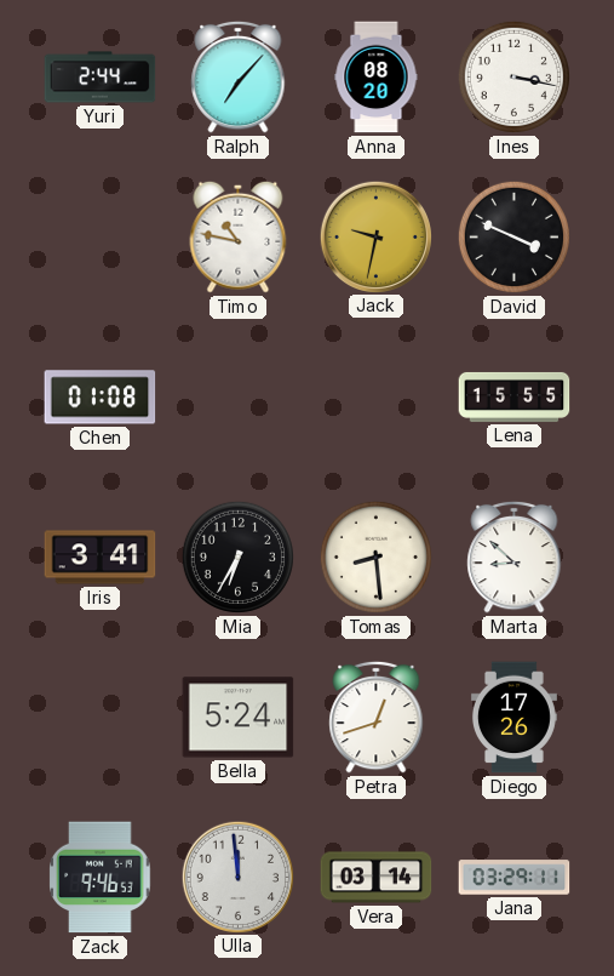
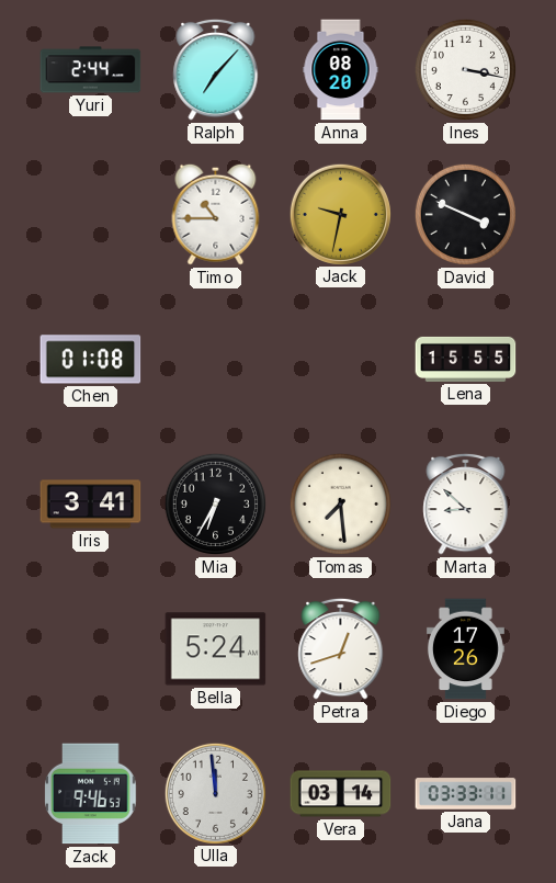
Timo: 10:47 -> 10:45
Tomas: 8:29 -> 7:29
Jana: 03:29 -> 03:33
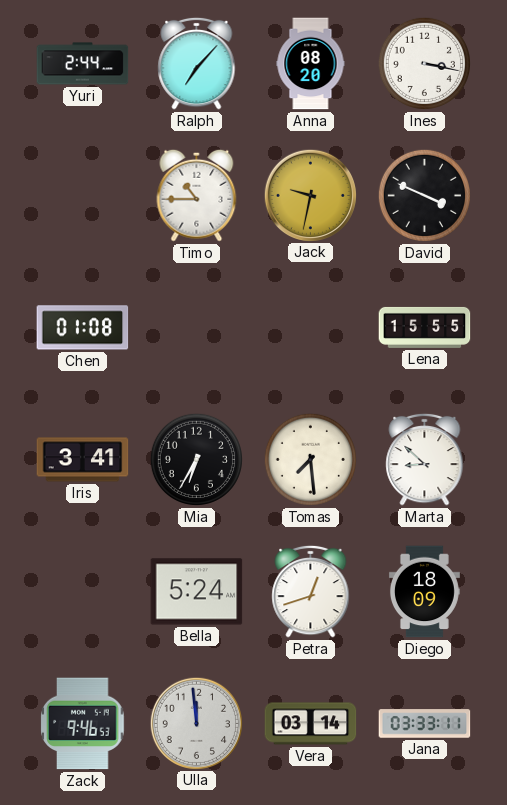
Diego: 17:26 -> 18:09
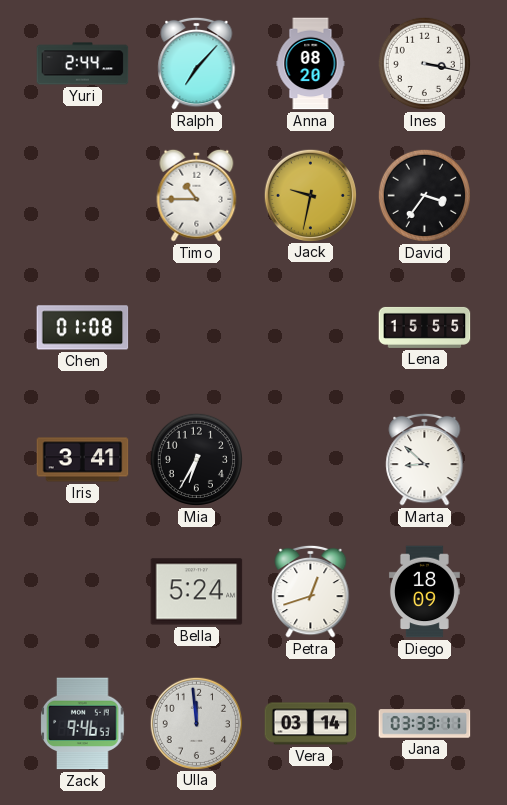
David: 3:49 -> 3:36
Tomas: 7:29 -> none
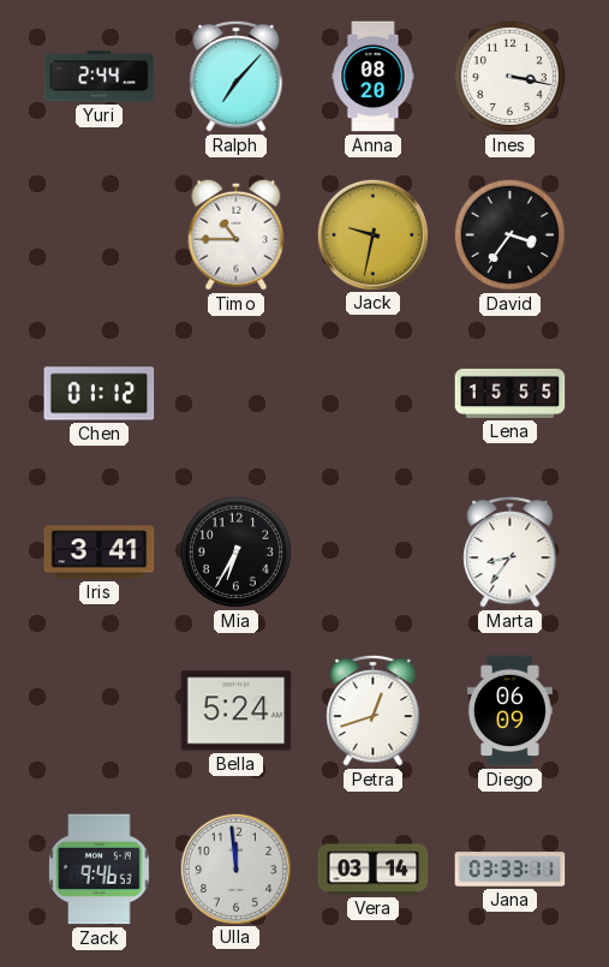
Chen: 01:08 -> 01:12
Marta: 8:52 -> 8:36
Diego: 18:09 -> 06:09
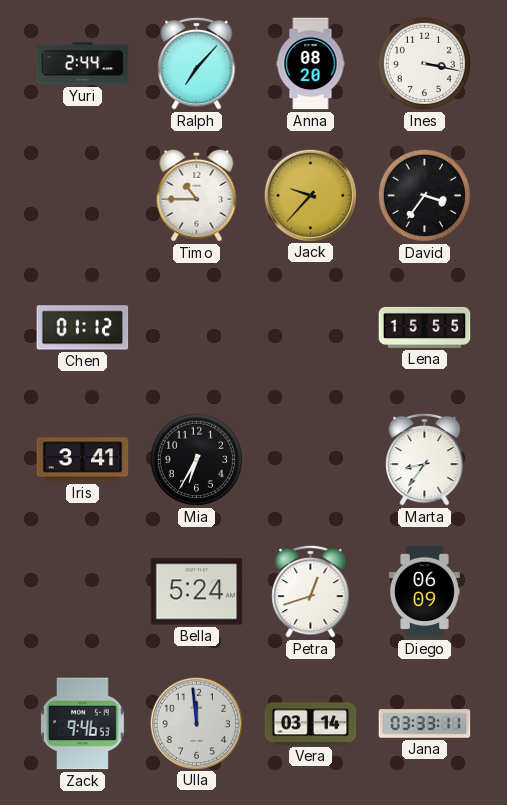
Jack: 9:32 -> 9:37
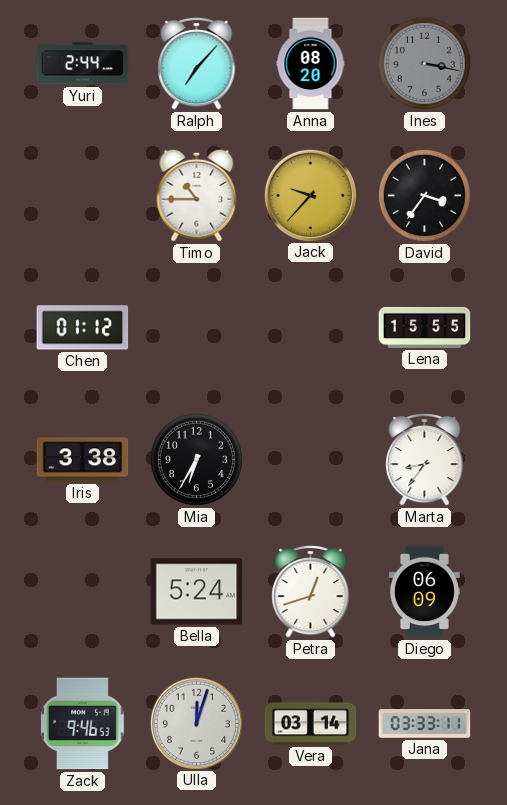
Ines dial: white -> grey
Iris: 3:41 -> 3:38
Ulla: 11:59 -> 12:03
